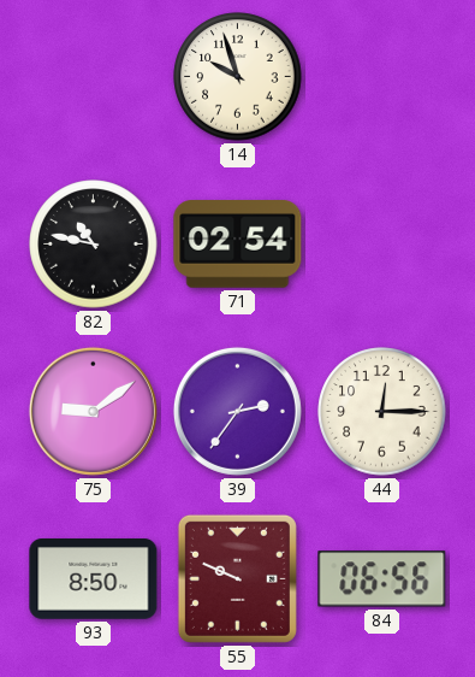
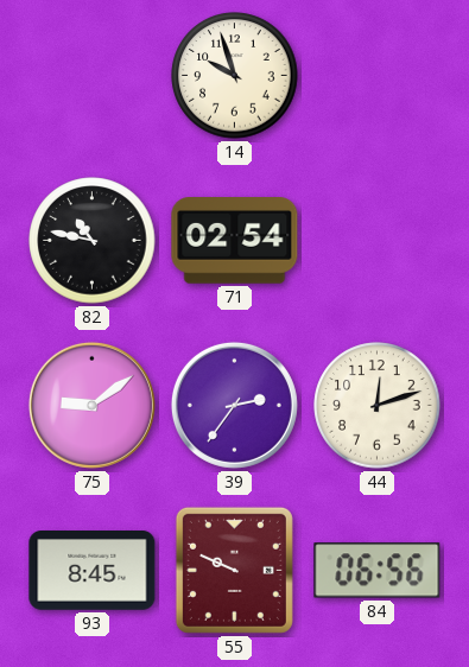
44: 12:15 -> 12:12
93: 8:50 -> 8:45
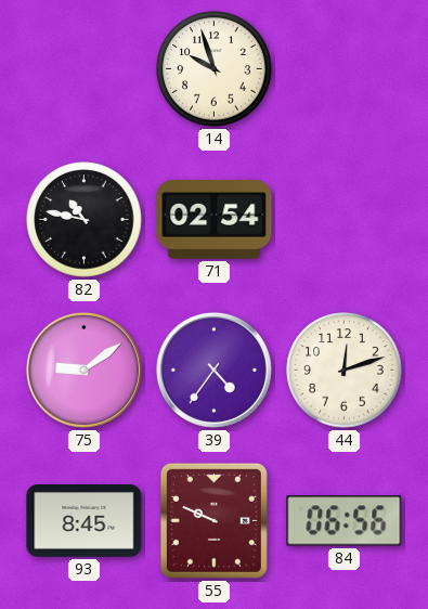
39: 2:36 -> 4:36
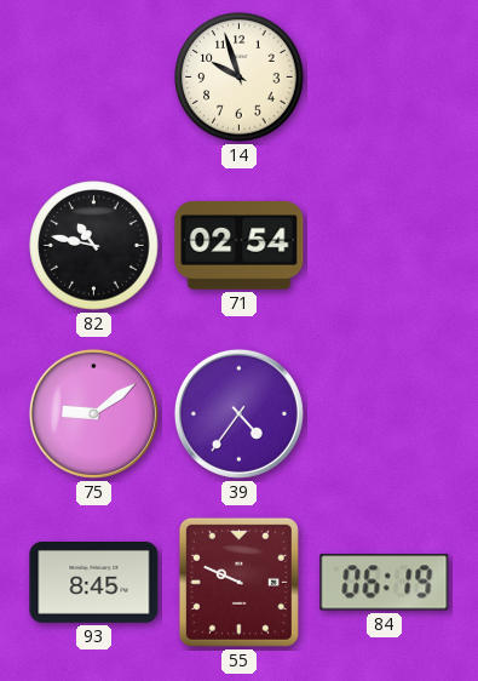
44: 12:12 -> none
84: 06:56 -> 06:19
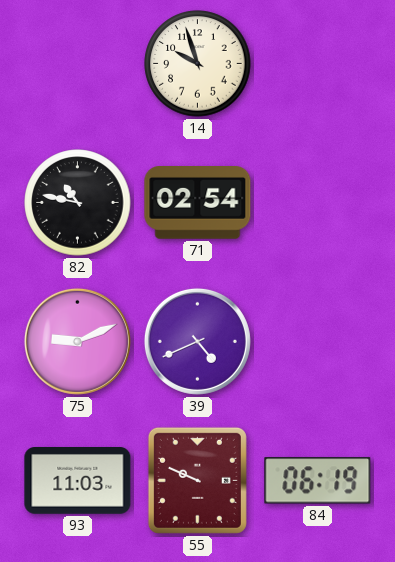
75: 9:09 -> 9:11
39: 4:36 -> 4:41
93: 8:45 -> 11:03
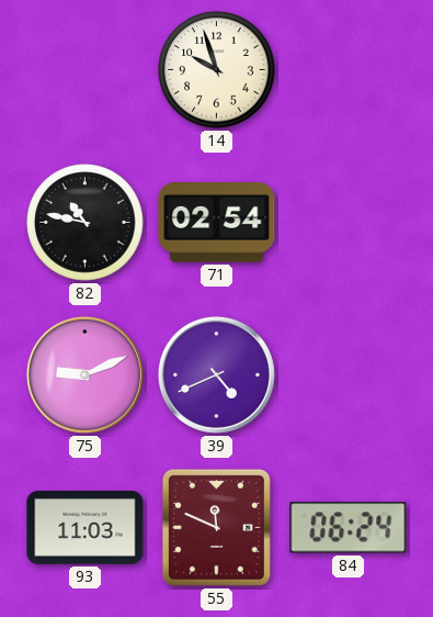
55: 9:49 -> 11:49
84: 06:19 -> 06:24
